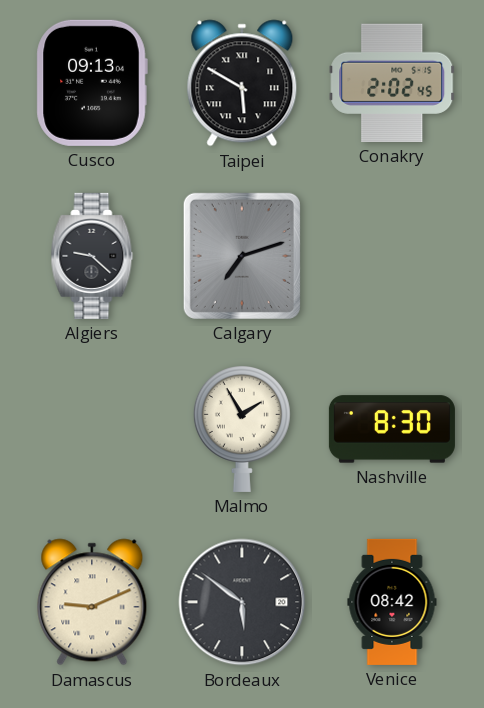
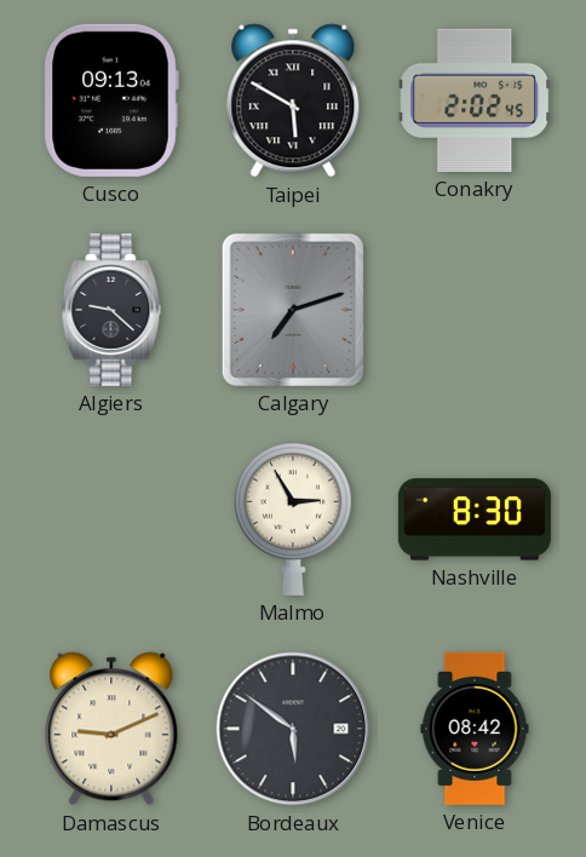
Malmo: 1:55 -> 2:55
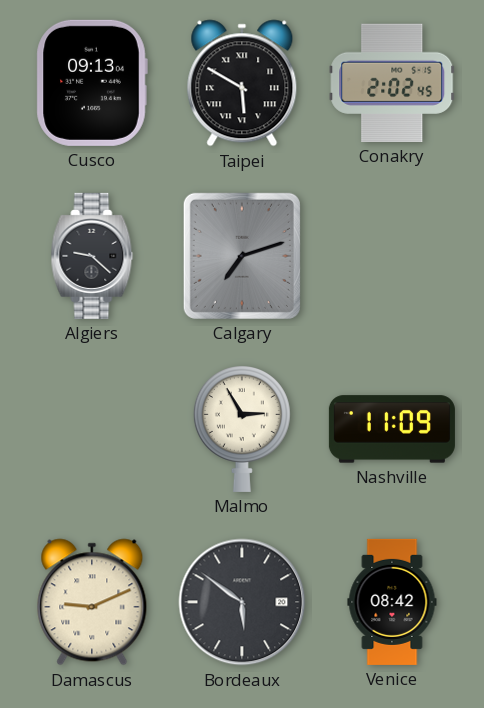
Nashville: 8:30 -> 11:09
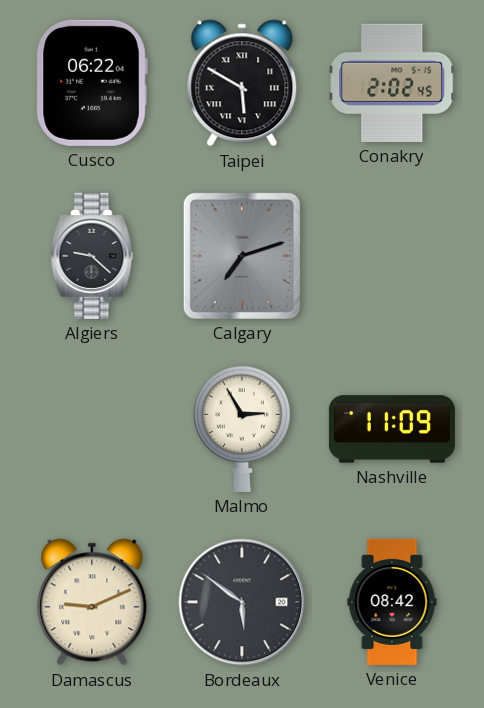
Cusco: 09:13 -> 06:22
